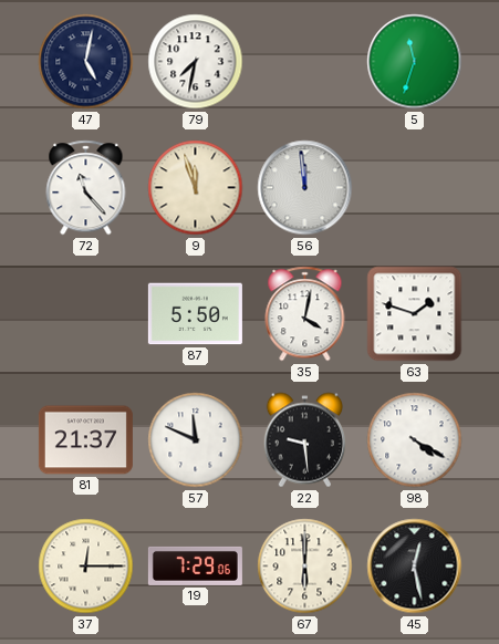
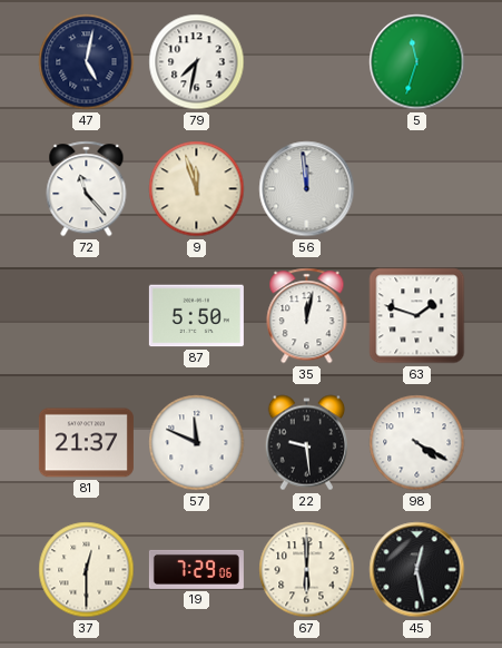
35: 4:02 -> 12:02
37: 12:15 -> 12:30
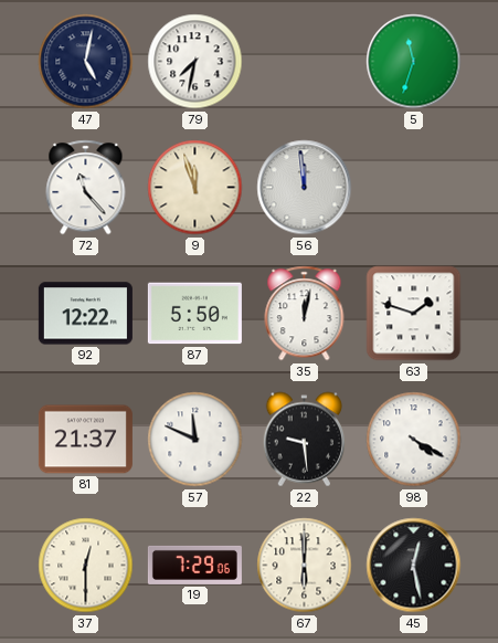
92: none -> 12:22
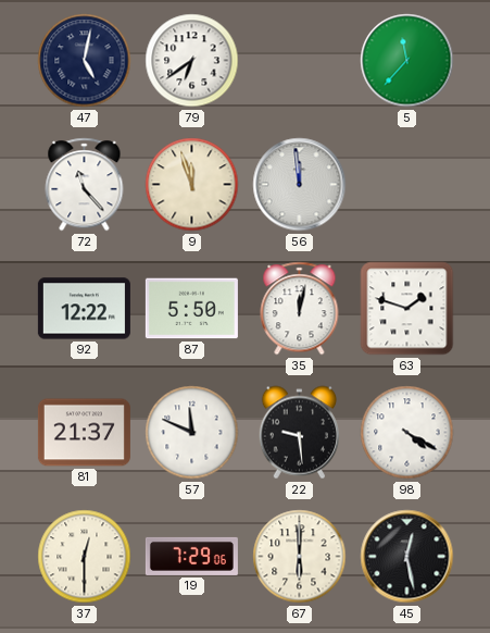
79: 7:32 -> 6:39
5: 11:33 -> 11:37
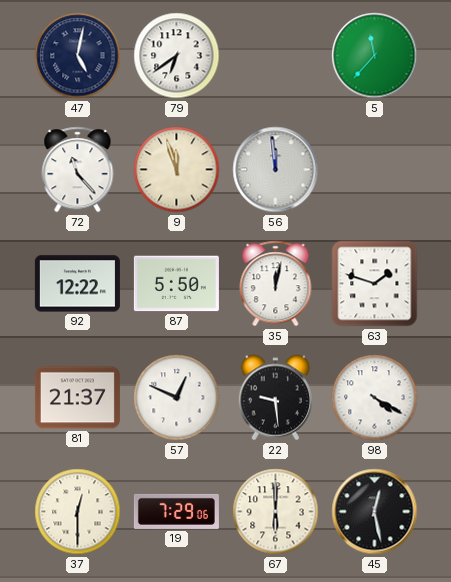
57: 11:49 -> 12:49
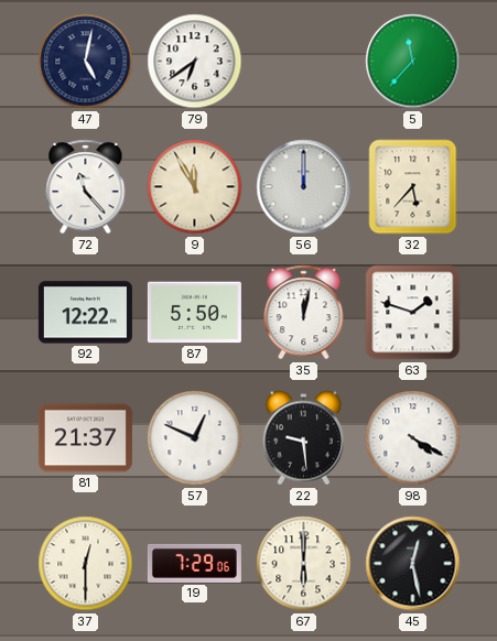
9: 11:57 -> 11:55
56: 11:59 -> 12:00
32: none -> 5:37
